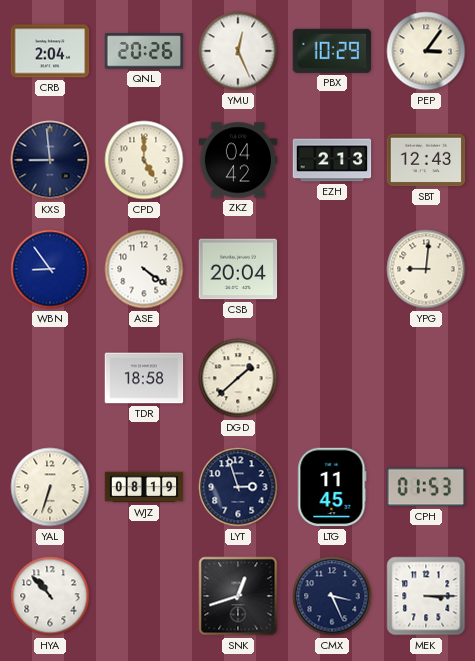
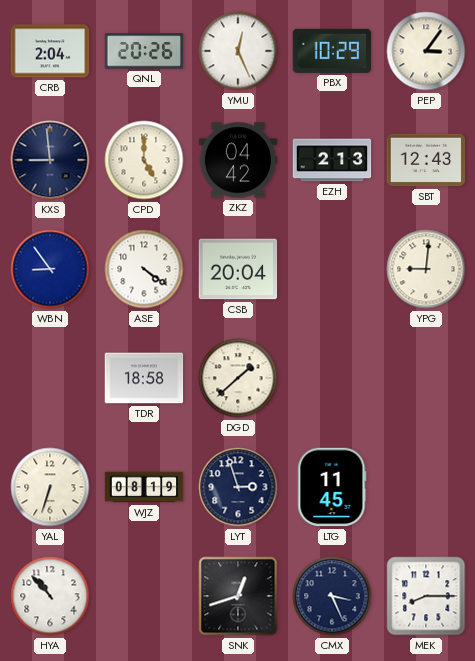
CPH: 01:53 -> none
MEK: 3:15 -> 8:15
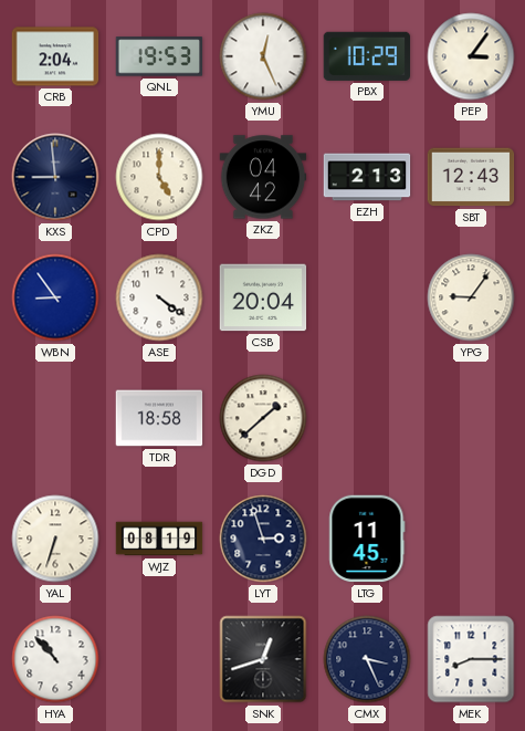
QNL: 20:26 -> 19:53
YPG: 9:01 -> 9:06
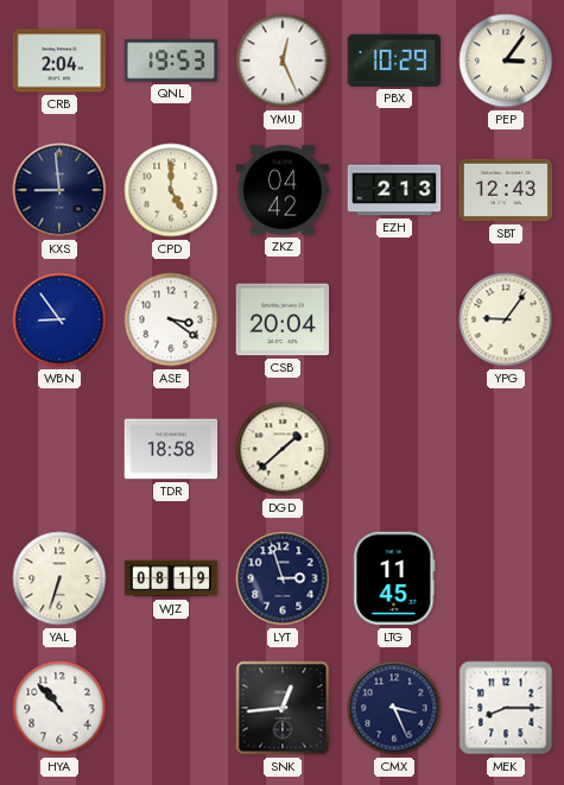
ASE: 4:21 -> 3:21
SNK: 12:42 -> 12:44
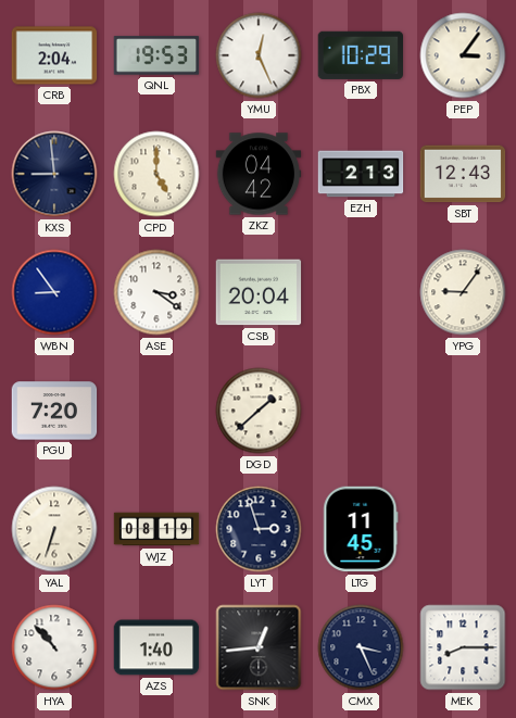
PGU: none -> 7:20
TDR: 18:58 -> none
AZS: none -> 1:40
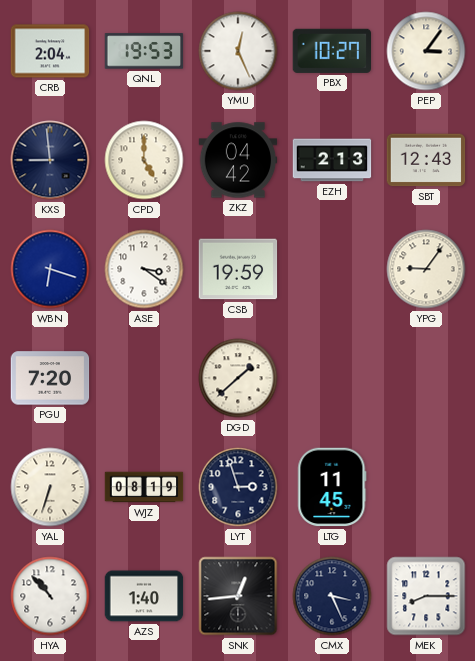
PBX: 10:29 -> 10:27
WBN: 8:54 -> 6:18
CSB: 20:04 -> 19:59
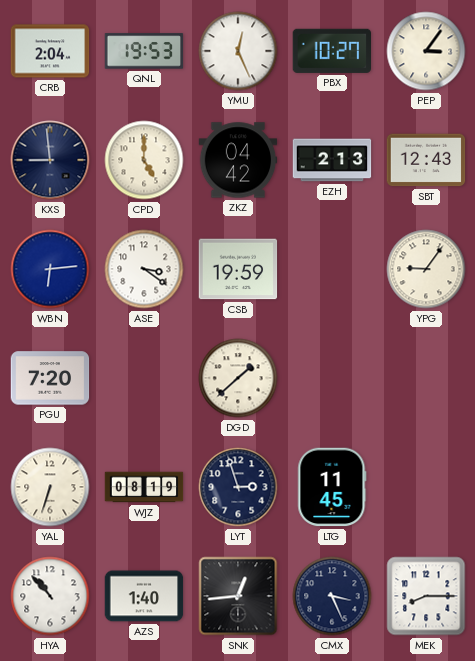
WBN: 6:18 -> 6:14
